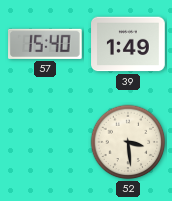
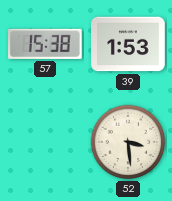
57: 15:40 -> 15:38
39: 1:49 -> 1:53
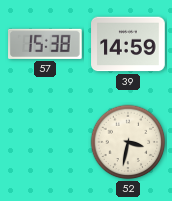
39: 1:53 -> 14:59
52: 3:29 -> 3:32
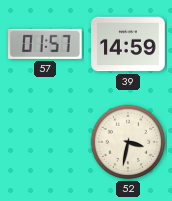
57: 15:38 -> 01:57
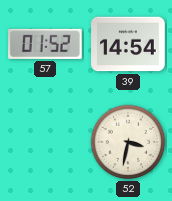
57: 01:57 -> 01:52
39: 14:59 -> 14:54
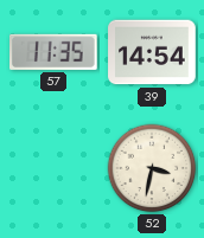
57: 01:52 -> 11:35
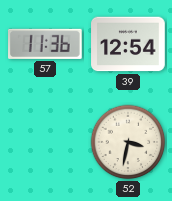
57: 11:35 -> 11:36
39: 14:54 -> 12:54
